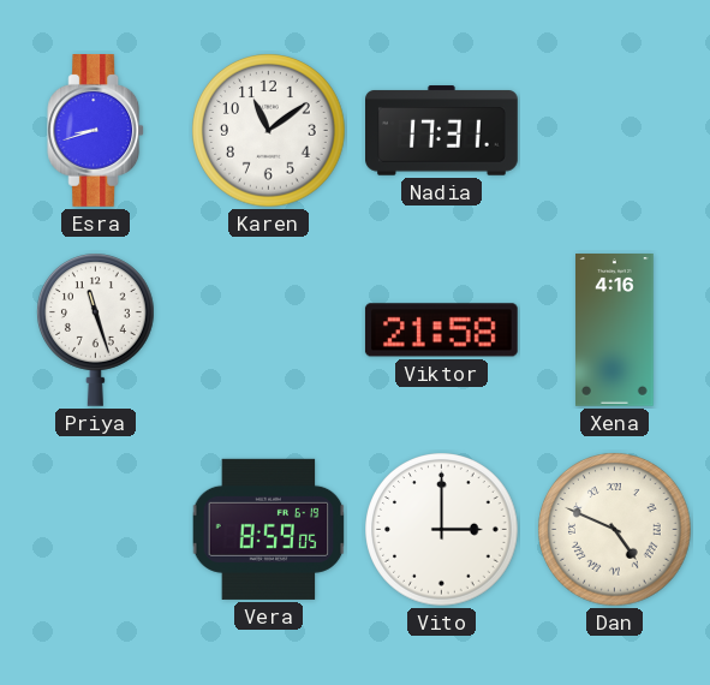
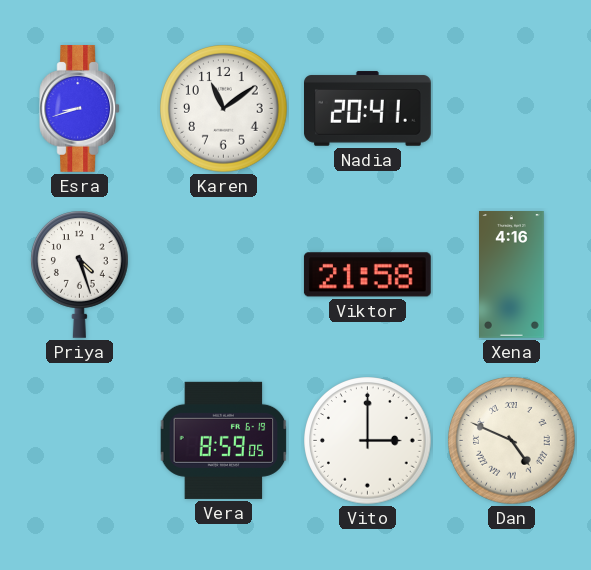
Nadia: 17:31 -> 20:41
Priya: 11:27 -> 4:27
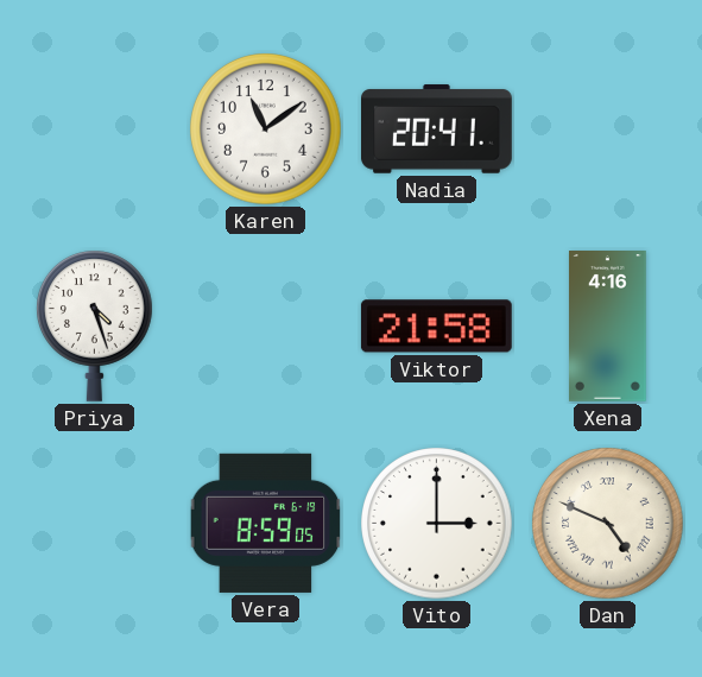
Esra: 8:42 -> none
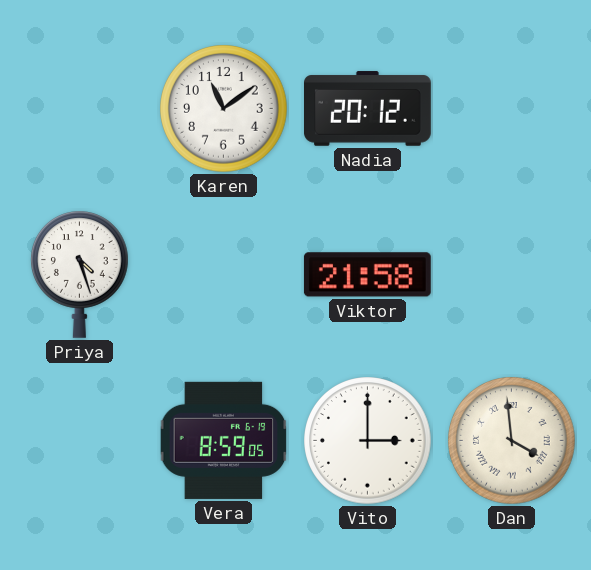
Nadia: 20:41 -> 20:12
Xena: 4:16 -> none
Dan: 4:49 -> 3:59
